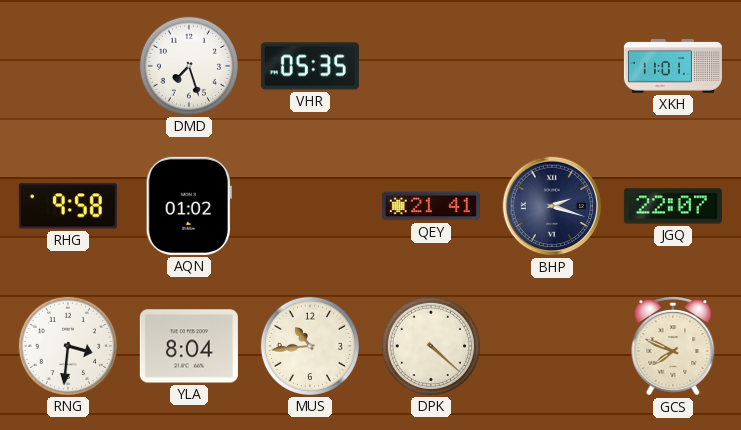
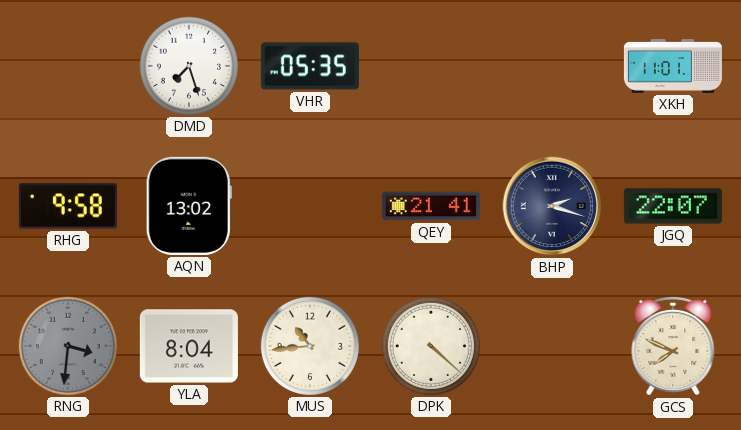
AQN: 01:02 -> 13:02
RNG dial: white -> grey
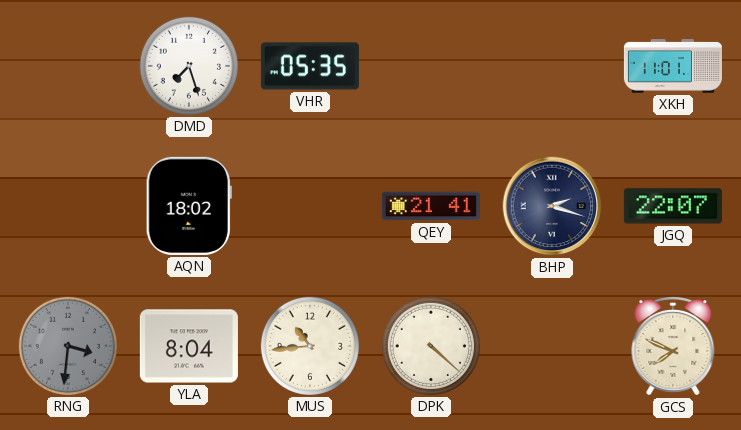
RHG: 9:58 -> none
AQN: 13:02 -> 18:02
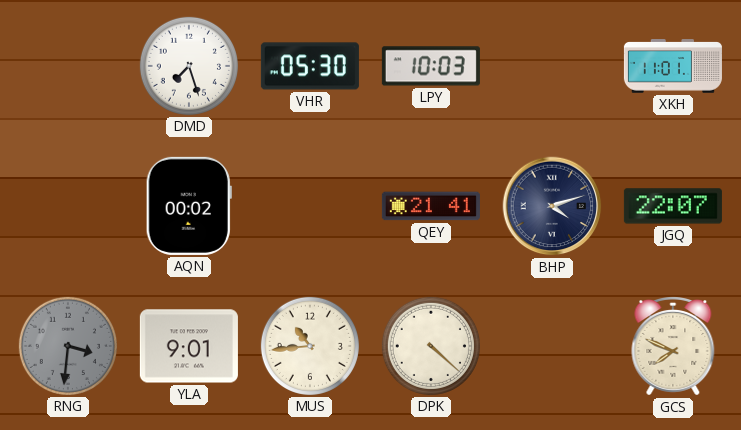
VHR: 05:35 -> 05:30
LPY: none -> 10:03
AQN: 18:02 -> 00:02
BHP: 2:18 -> 4:12
YLA: 8:04 -> 9:01
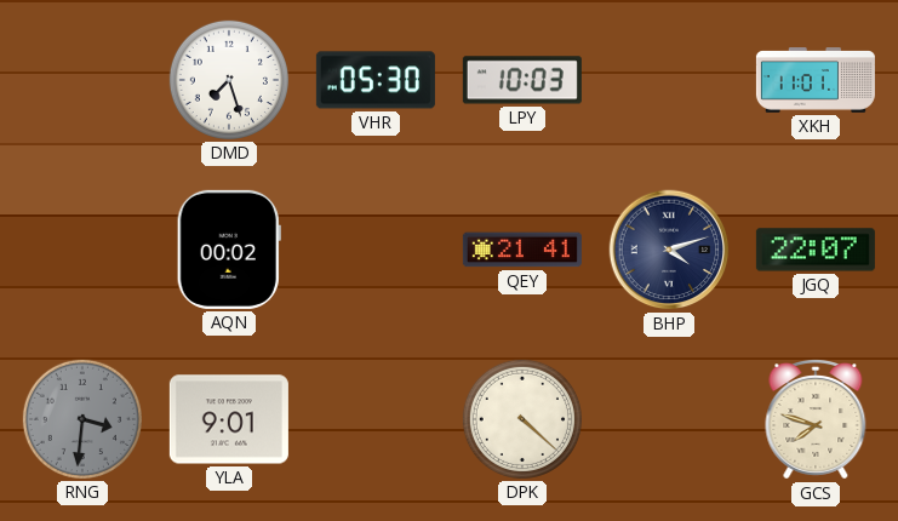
MUS: 10:44 -> none
GCS: 7:49 -> 7:48
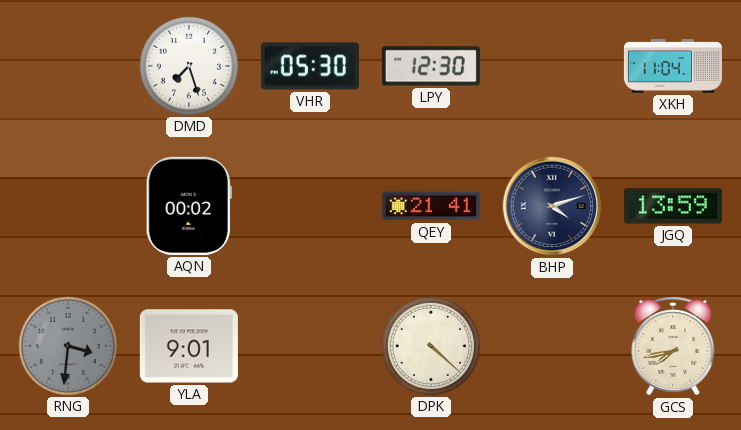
LPY: 10:03 -> 12:30
XKH: 11:01 -> 11:04
JGQ: 22:07 -> 13:59
GCS: 7:48 -> 7:43
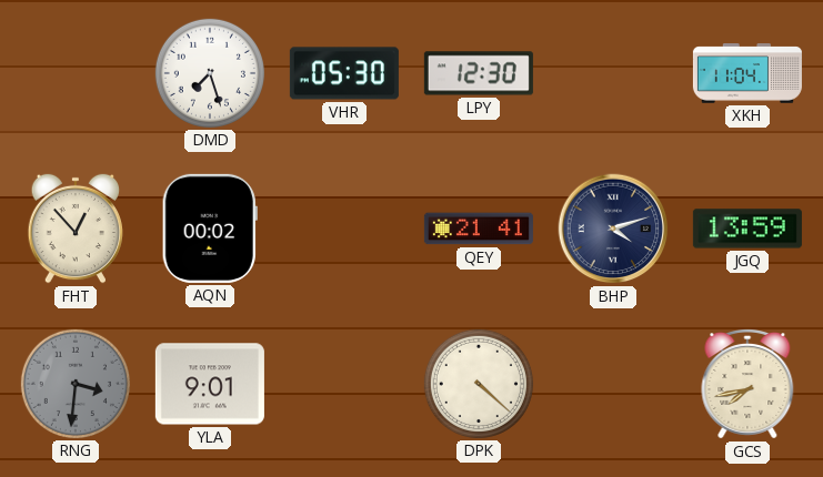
FHT: none -> 12:53
